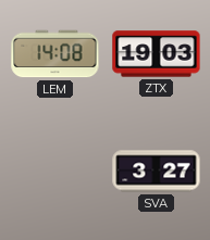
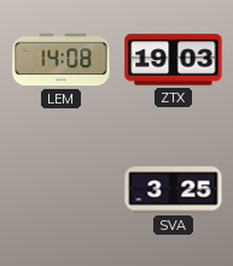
SVA: 3:27 -> 3:25
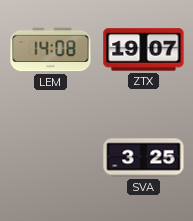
ZTX: 19:03 -> 19:07
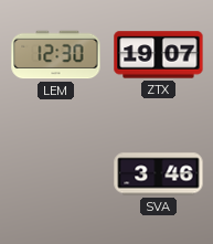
LEM: 14:08 -> 12:30
SVA: 3:25 -> 3:46
